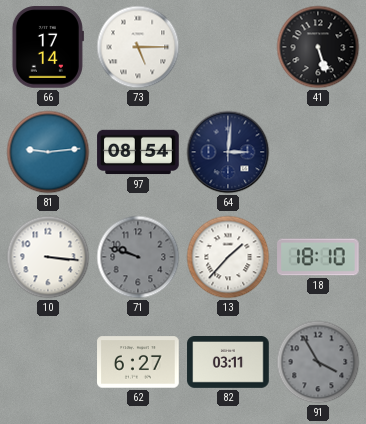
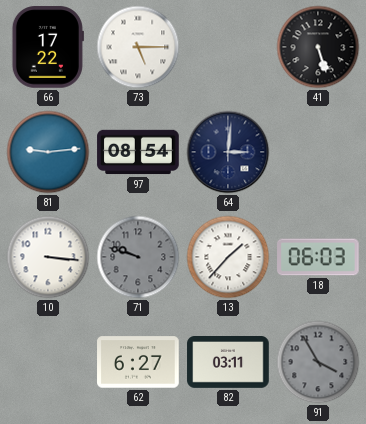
66: 17:14 -> 17:22
18: 18:10 -> 06:03
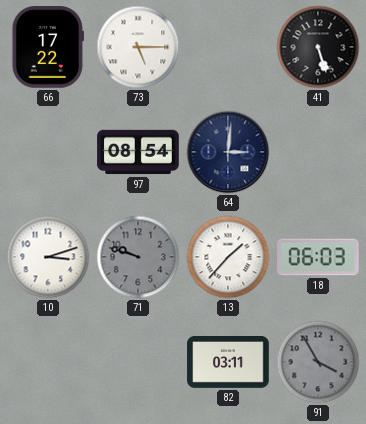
81: 9:14 -> none
10: 3:16 -> 3:12
62: 6:27 -> none
